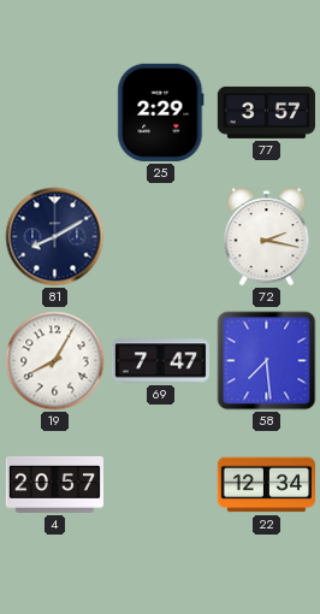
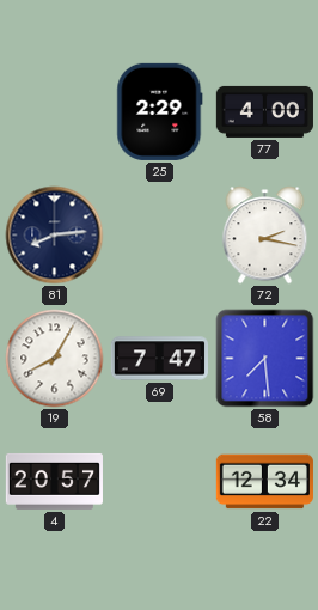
77: 3:57 -> 4:00
81: 8:10 -> 8:14
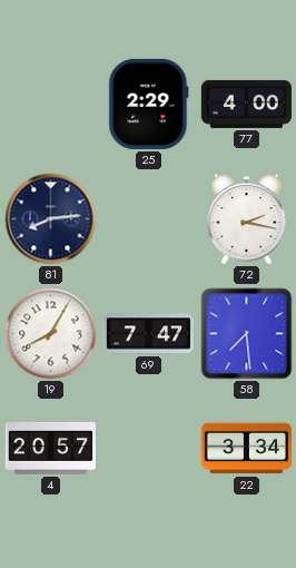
22: 12:34 -> 3:34
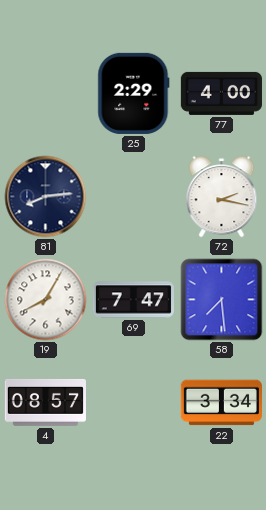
4: 20:57 -> 08:57
